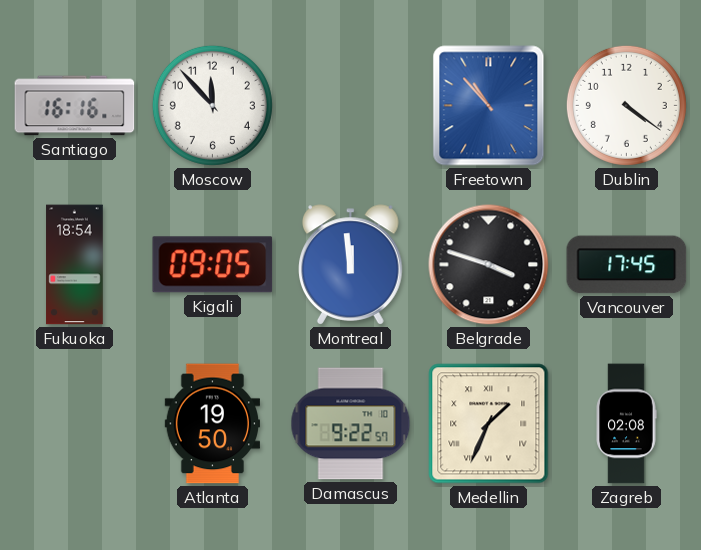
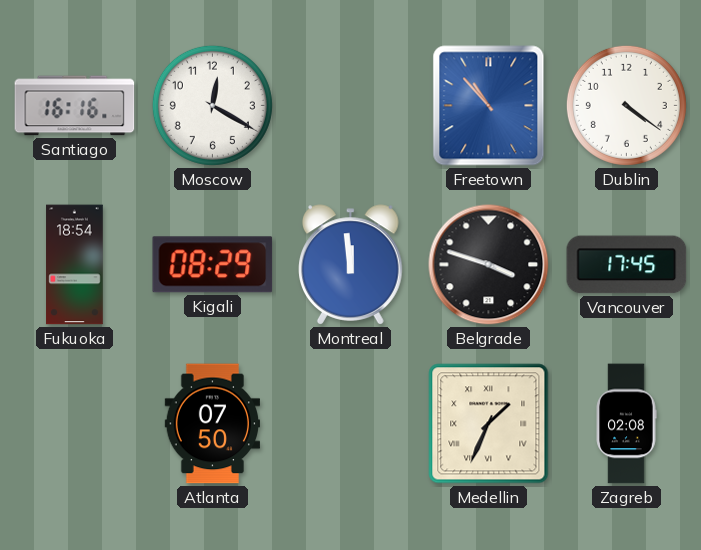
Moscow: 11:53 -> 12:20
Kigali: 09:05 -> 08:29
Atlanta: 19:50 -> 07:50
Damascus: 9:22 -> none
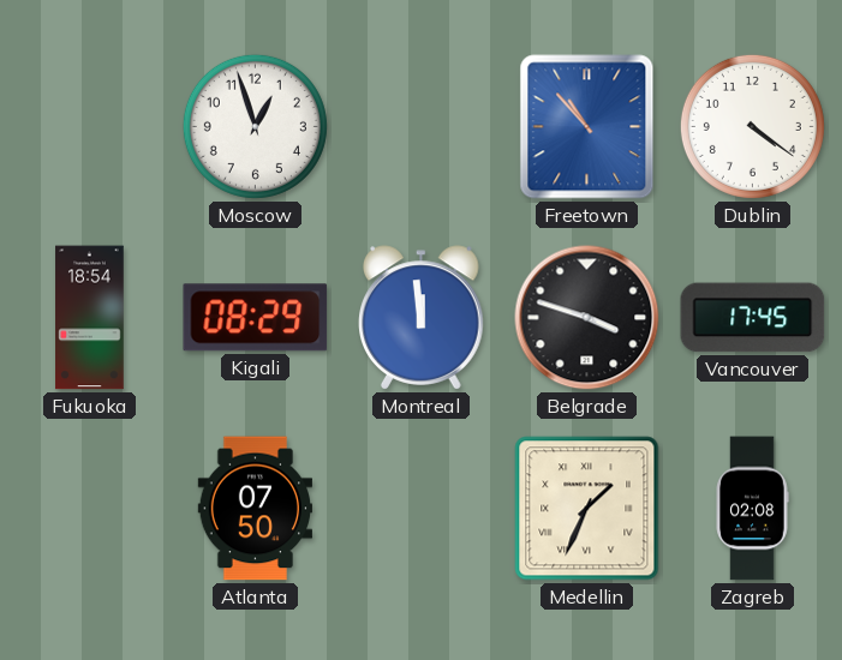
Santiago: 16:16 -> none
Moscow: 12:20 -> 12:57
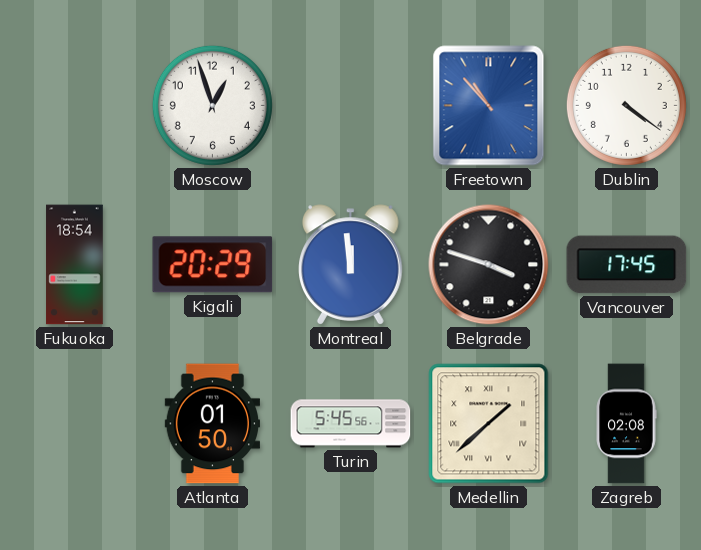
Kigali: 08:29 -> 20:29
Atlanta: 07:50 -> 01:50
Turin: none -> 5:45
Medellin: 1:34 -> 1:38
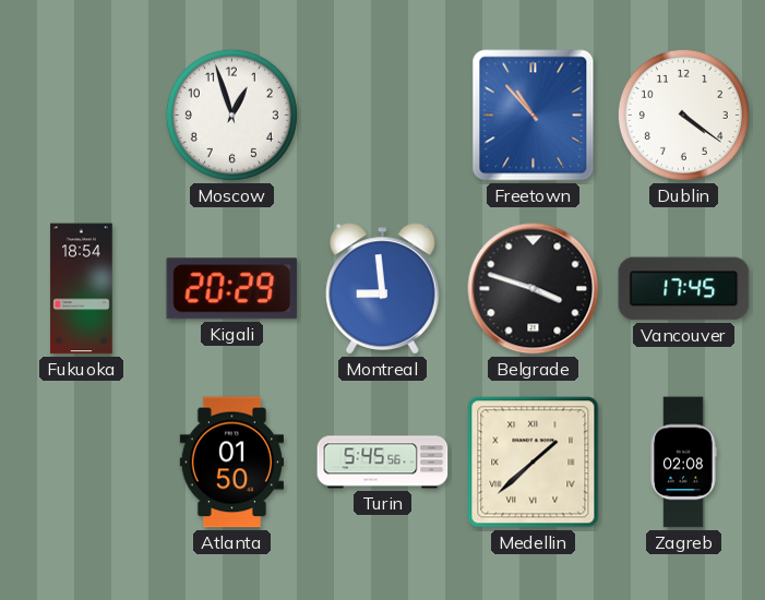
Montreal: 11:59 -> 8:59
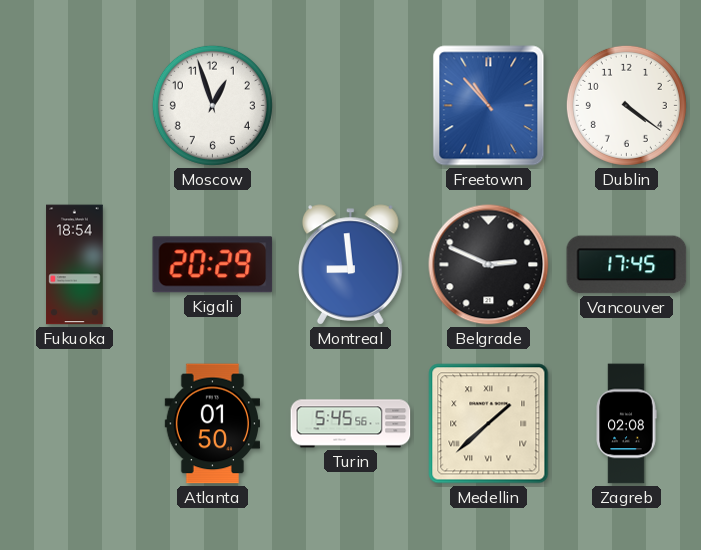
Belgrade: 3:48 -> 2:49
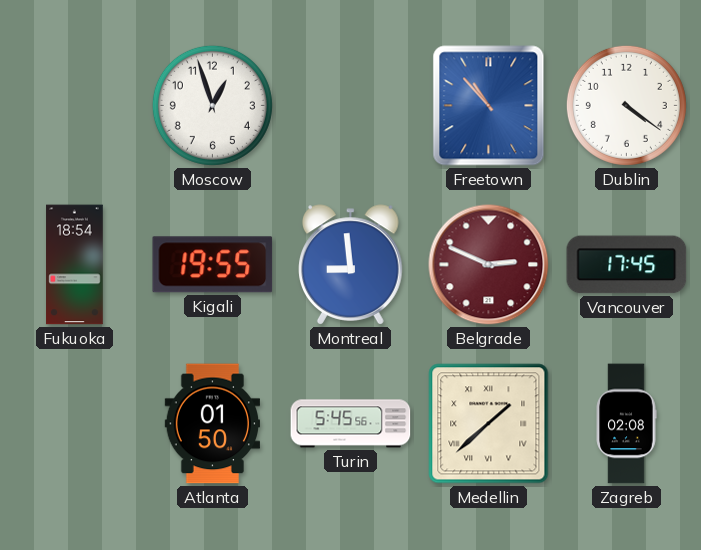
Kigali: 20:29 -> 19:55
Belgrade dial: black -> burgundy
